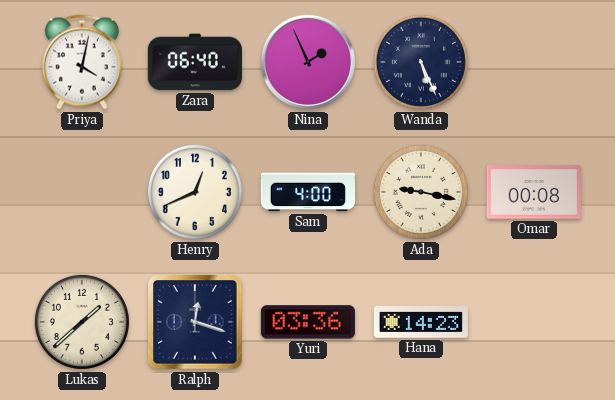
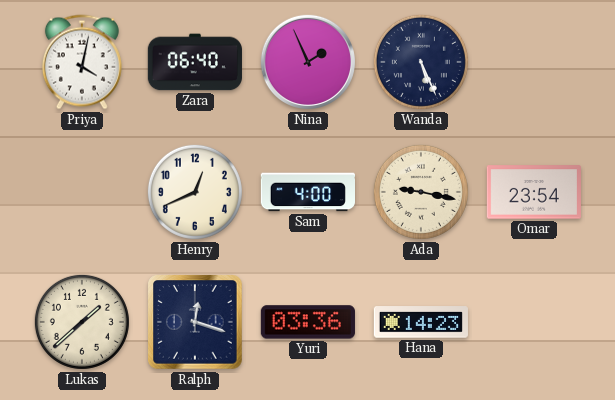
Omar: 00:08 -> 23:54
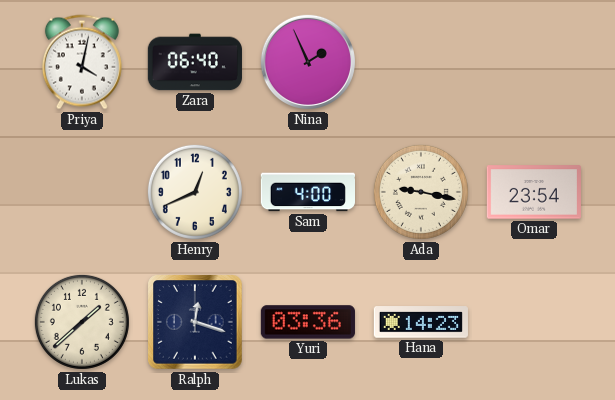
Wanda: 5:26 -> none
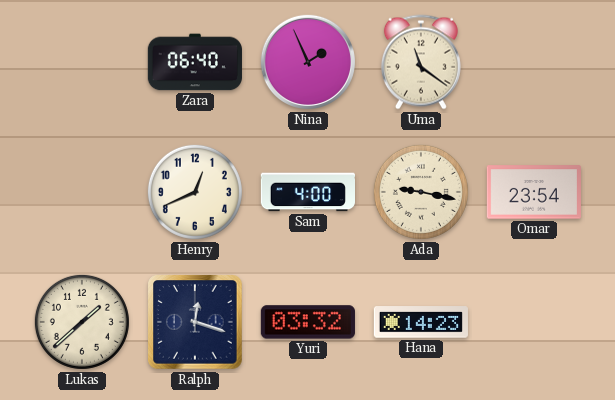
Priya: 4:02 -> none
Uma: none -> 11:21
Yuri: 03:36 -> 03:32
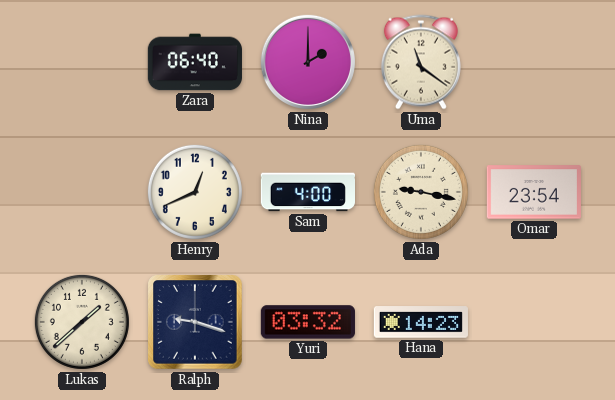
Nina: 1:56 -> 2:00
Ralph: 12:18 -> 9:18
